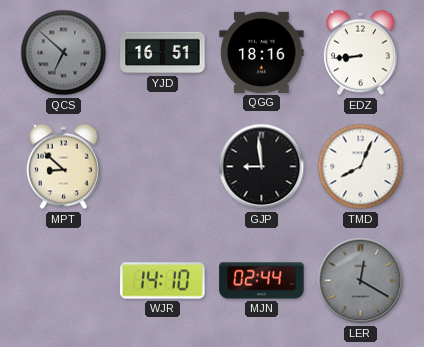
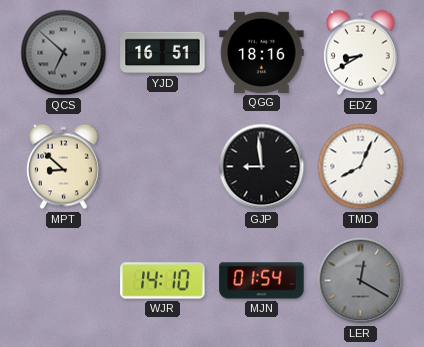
EDZ: 8:44 -> 8:40
MJN: 02:44 -> 01:54
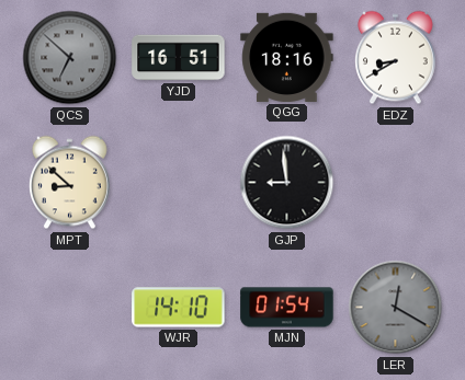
TMD: 8:04 -> none
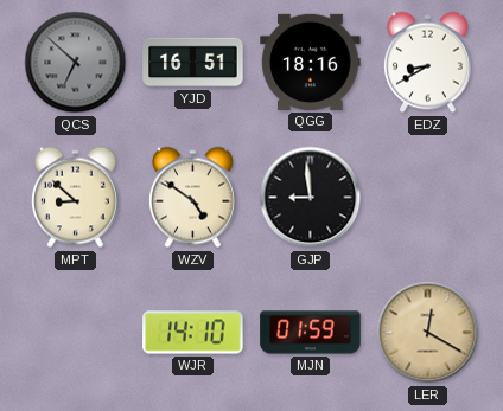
WZV: none -> 4:51
MJN: 01:54 -> 01:59
LER dial: grey -> champagne
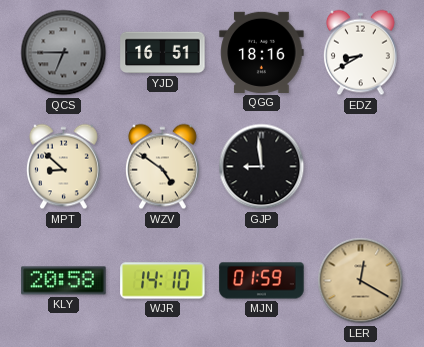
QCS: 6:52 -> 6:45
KLY: none -> 20:58
